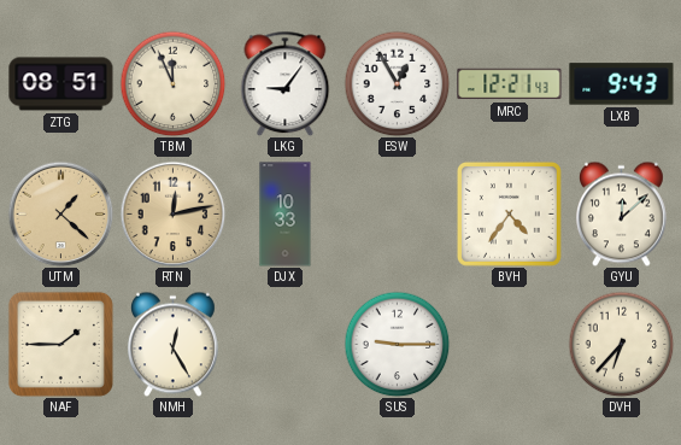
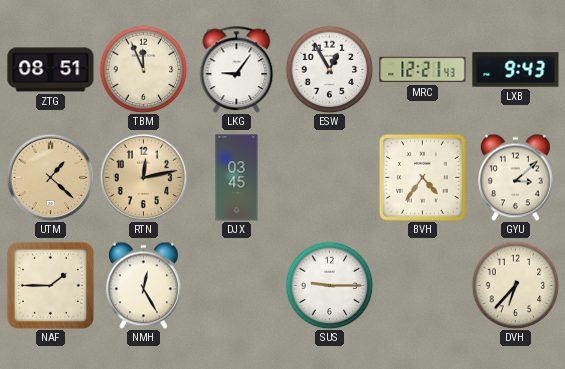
DJX: 10:33 -> 03:45
GYU: 12:08 -> 3:08
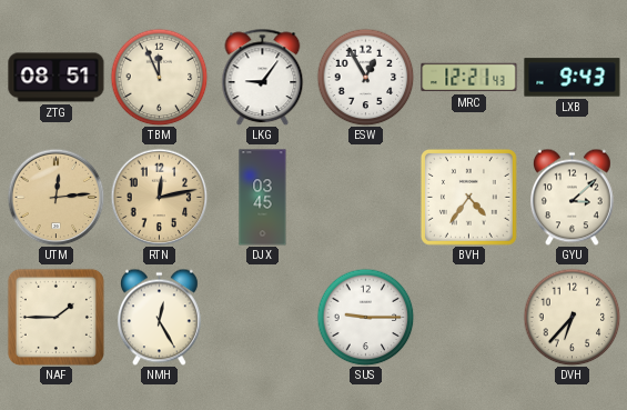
UTM: 1:22 -> 12:14
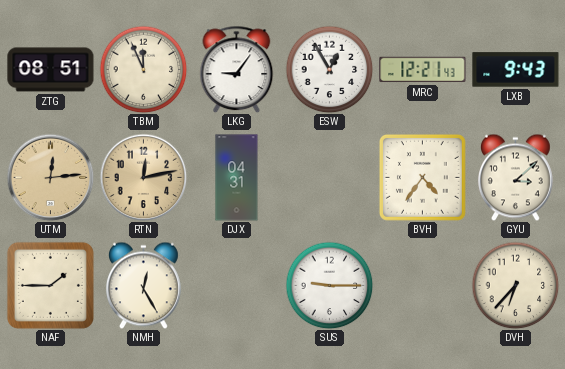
DJX: 03:45 -> 04:31
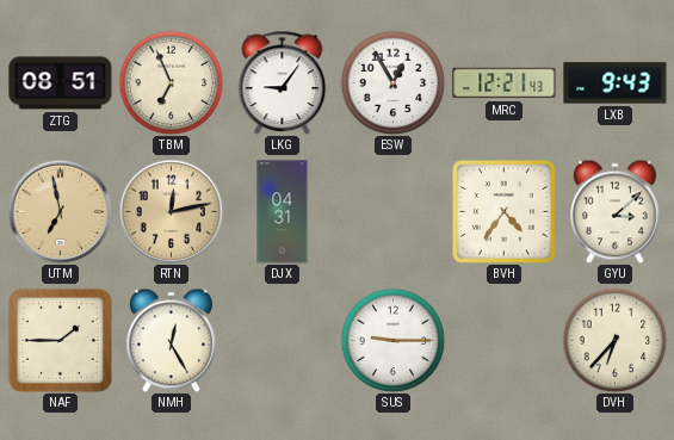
TBM: 11:56 -> 6:56
UTM: 12:14 -> 6:58
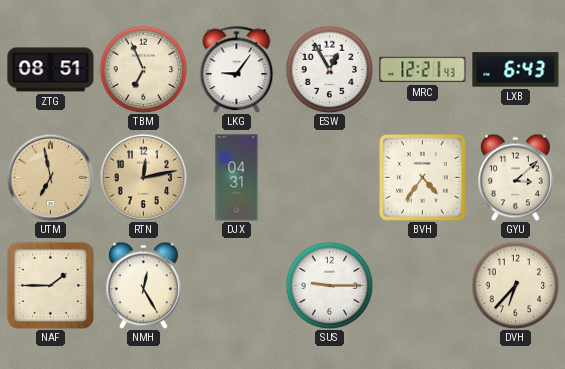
LXB: 9:43 -> 6:43
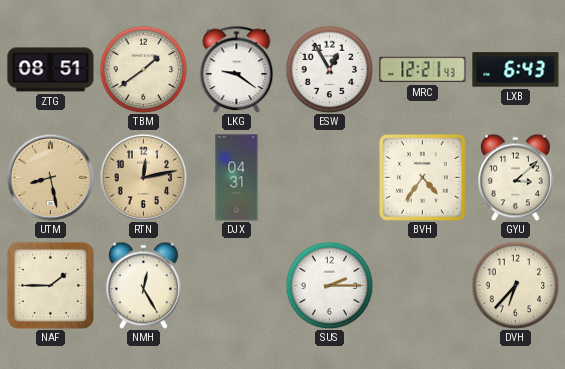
TBM: 6:56 -> 1:39
LKG: 9:06 -> 9:21
UTM: 6:58 -> 8:28
SUS: 9:15 -> 2:15
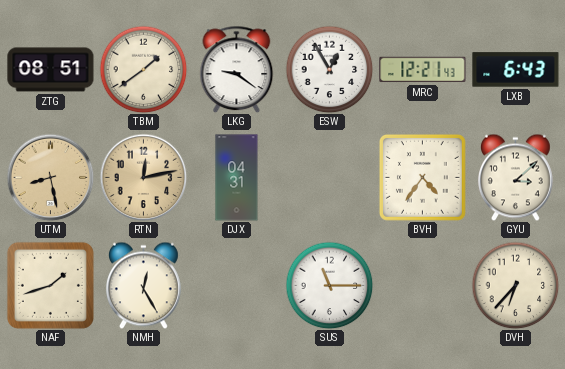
NAF: 1:45 -> 1:42
SUS: 2:15 -> 11:15
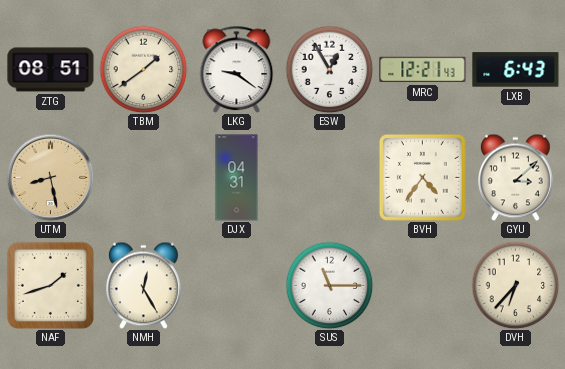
RTN: 12:13 -> none
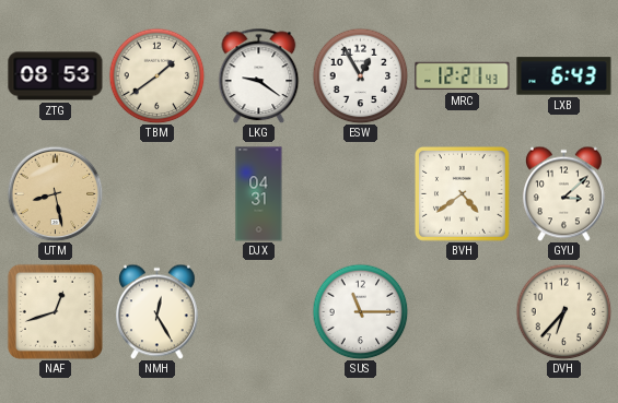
ZTG: 08:51 -> 08:53
BVH: 4:36 -> 4:39
NAF: 1:42 -> 12:42
